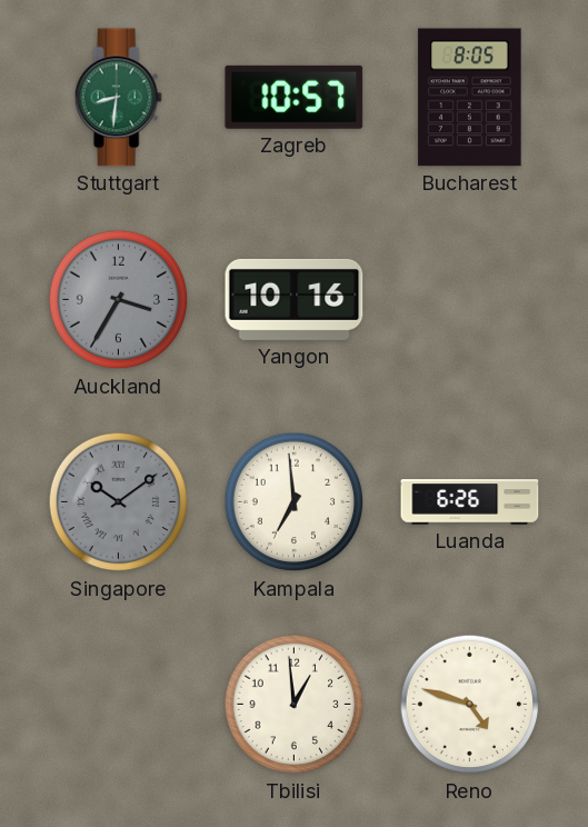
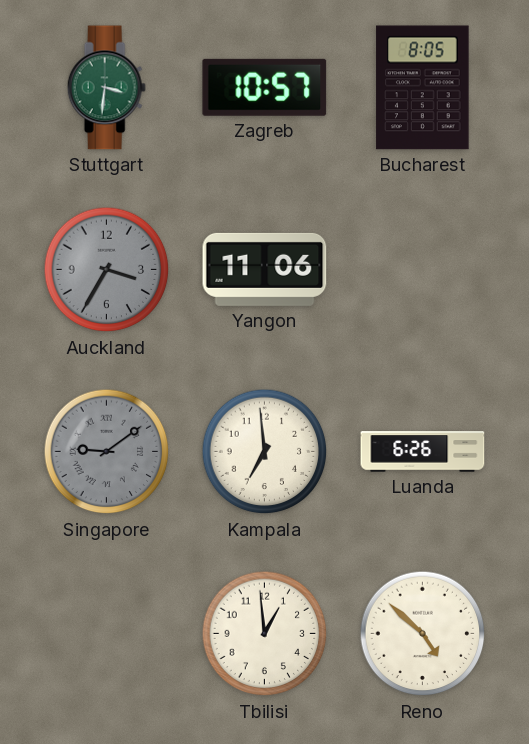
Stuttgart: 8:31 -> 3:31
Yangon: 10:16 -> 11:06
Singapore: 10:09 -> 9:09
Reno: 4:48 -> 4:52
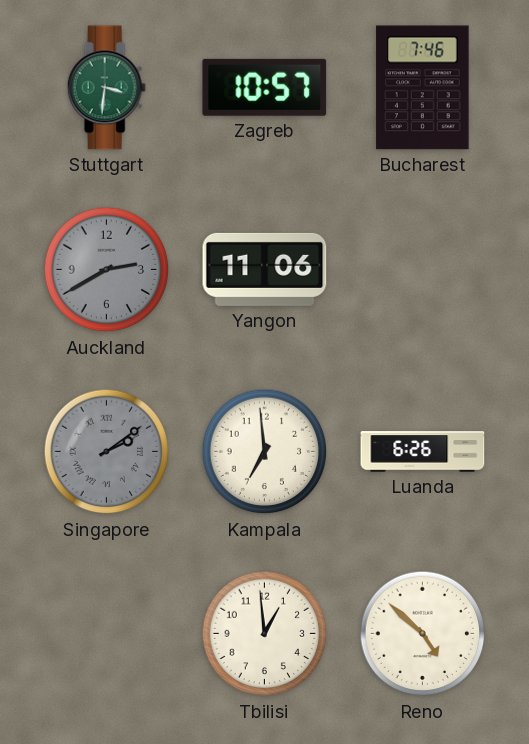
Bucharest: 8:05 -> 7:46
Auckland: 3:35 -> 2:40
Singapore: 9:09 -> 2:09
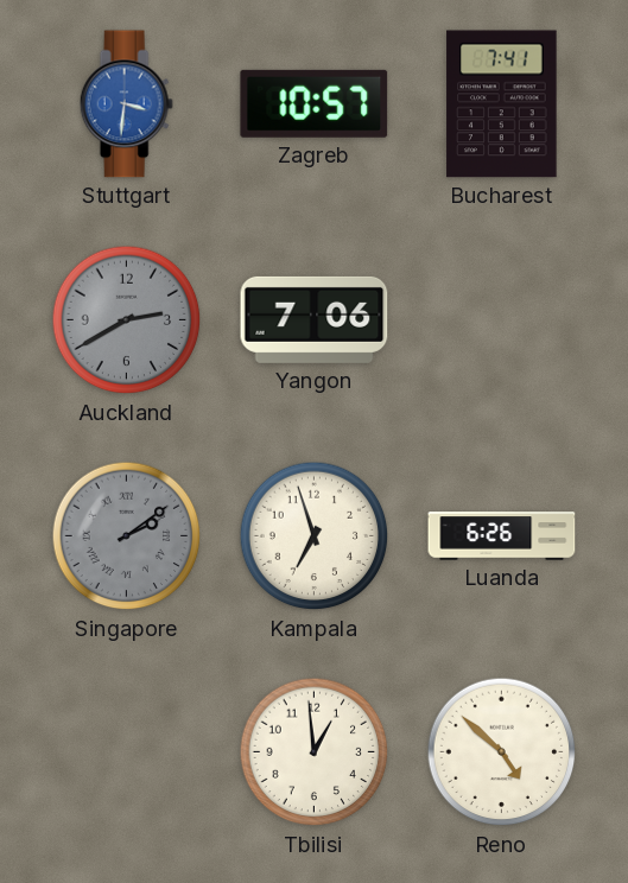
Stuttgart dial: green -> blue
Bucharest: 7:46 -> 7:41
Yangon: 11:06 -> 7:06
Kampala: 6:59 -> 6:57
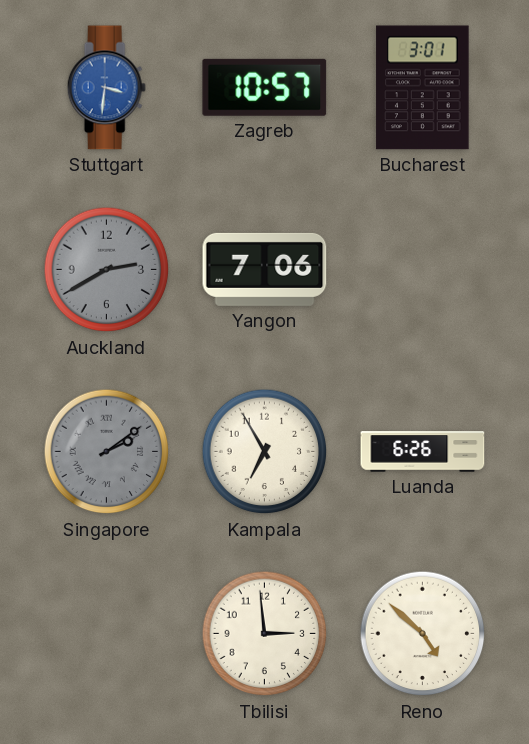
Bucharest: 7:41 -> 3:01
Kampala: 6:57 -> 6:55
Tbilisi: 12:59 -> 2:59
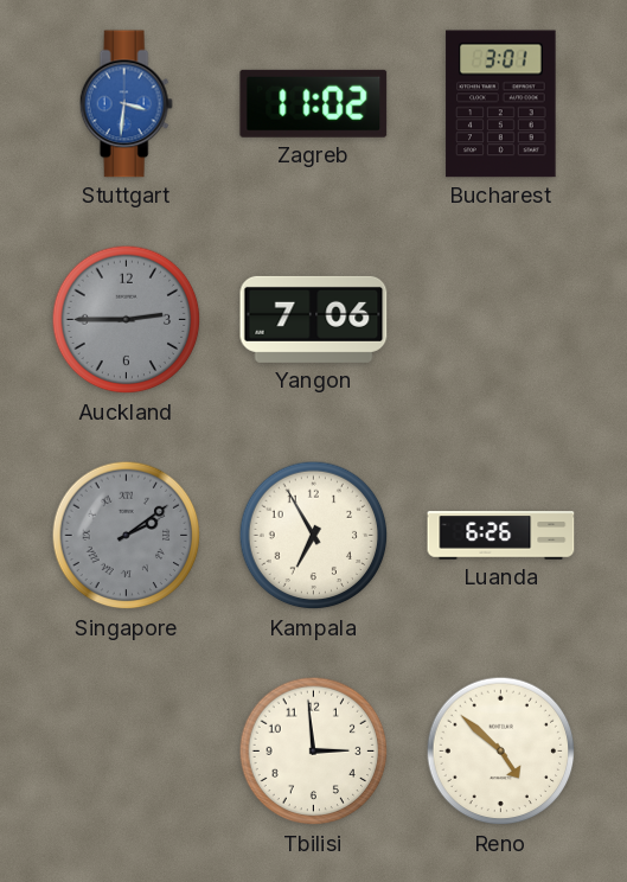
Zagreb: 10:57 -> 11:02
Auckland: 2:40 -> 2:45
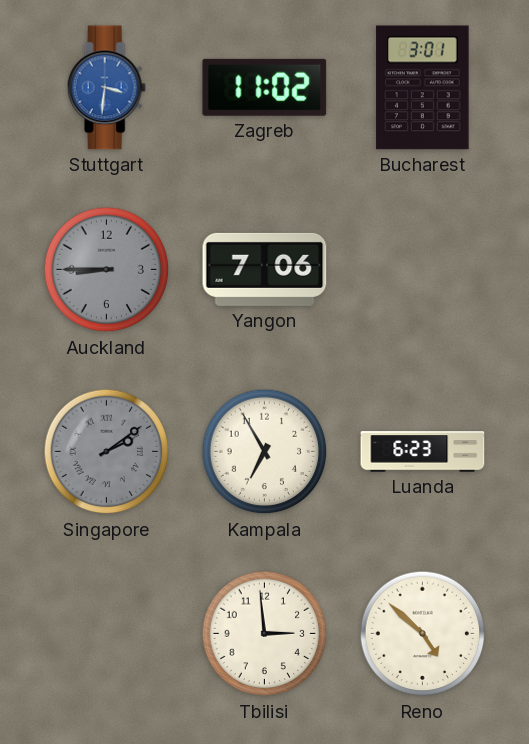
Auckland: 2:45 -> 8:45
Luanda: 6:26 -> 6:23
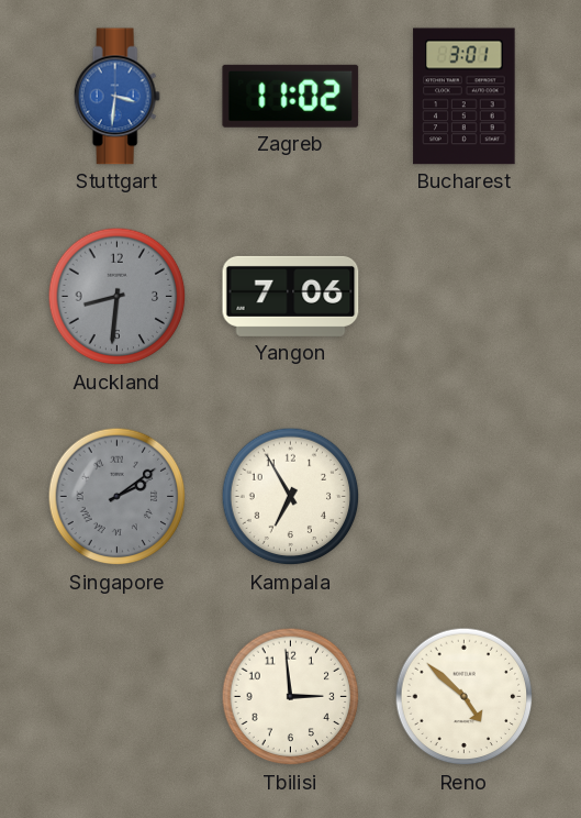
Auckland: 8:45 -> 8:31
Luanda: 6:23 -> none
